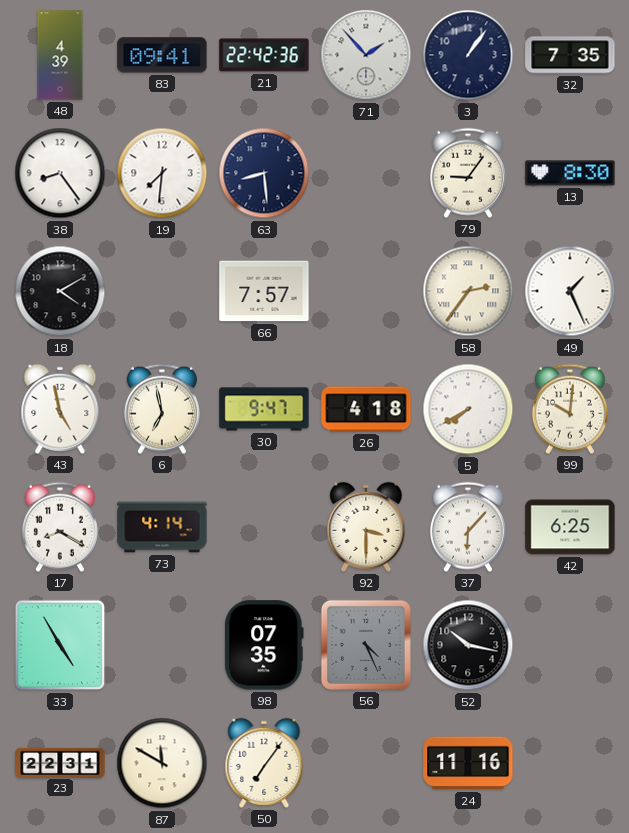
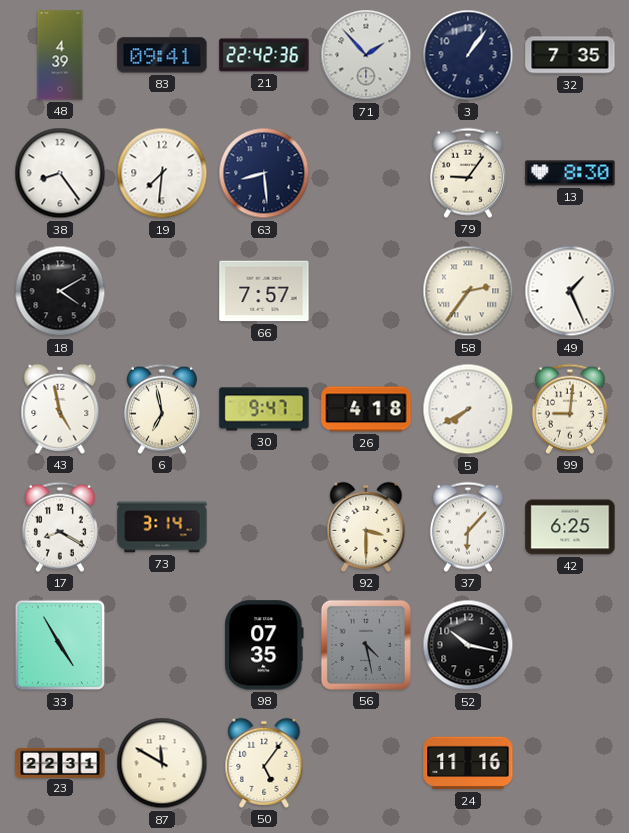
99: 10:01 -> 9:01
73: 4:14 -> 3:14
56: 4:26 -> 4:28
50: 7:06 -> 5:06
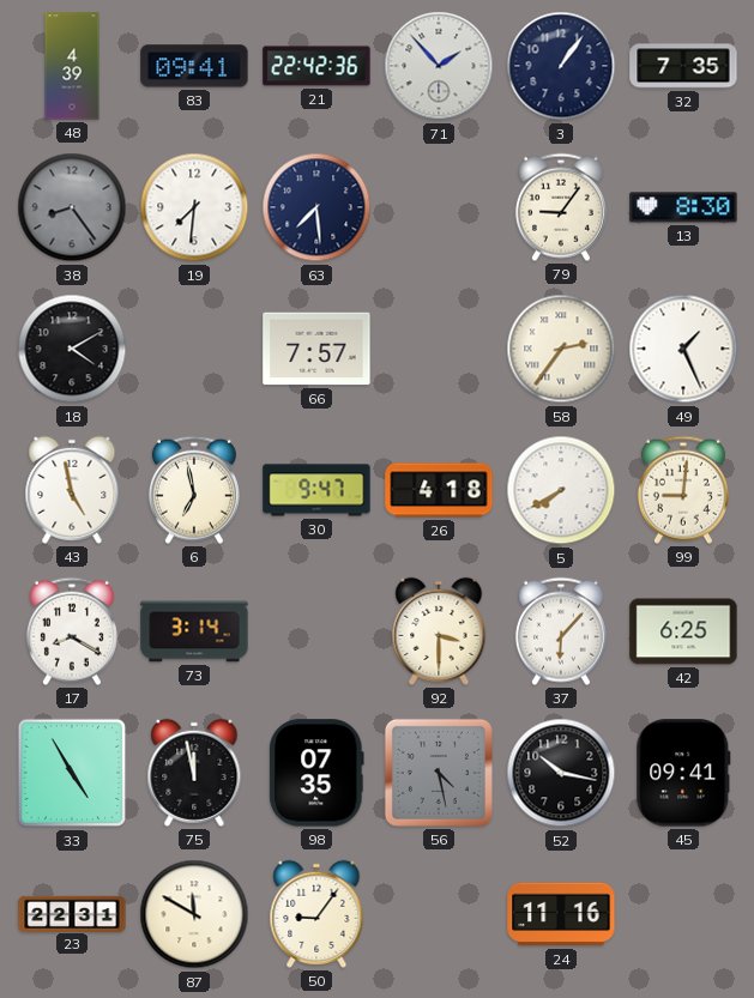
38 dial: white -> grey
63: 8:29 -> 7:29
75: none -> 11:58
45: none -> 09:41
50: 5:06 -> 9:06
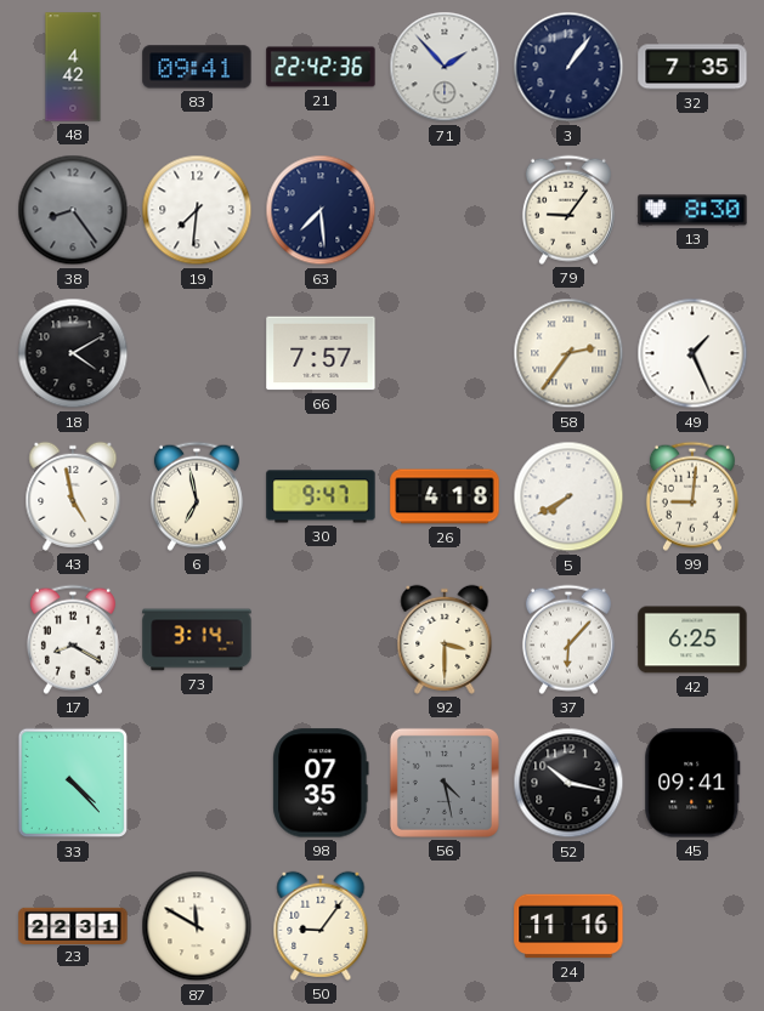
48: 4:39 -> 4:42
33: 4:55 -> 4:23
75: 11:58 -> none
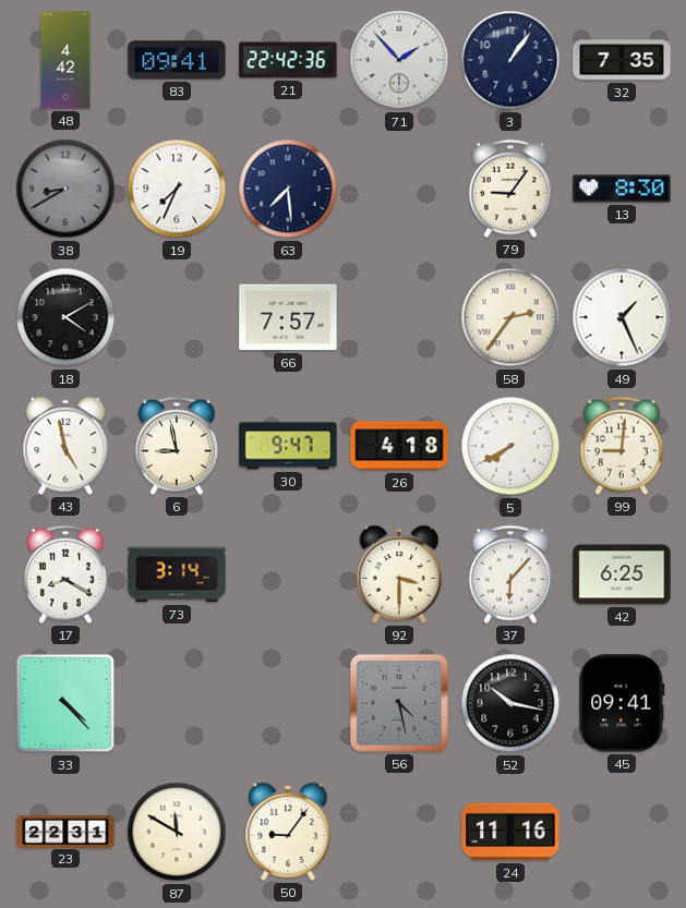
38: 8:24 -> 8:40
19: 7:31 -> 7:34
6: 6:58 -> 8:58
98: 07:35 -> none
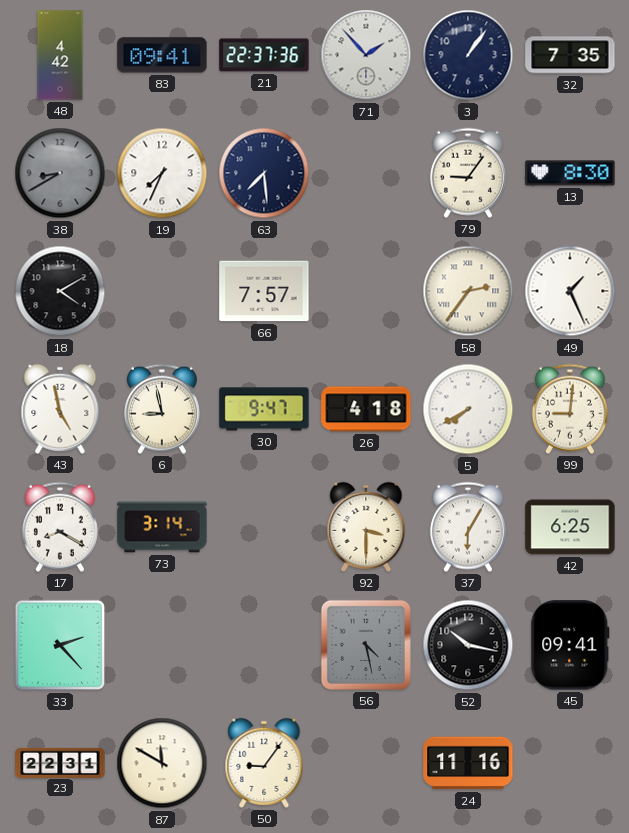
21: 22:42 -> 22:37
37: 6:07 -> 6:05
33: 4:23 -> 2:23
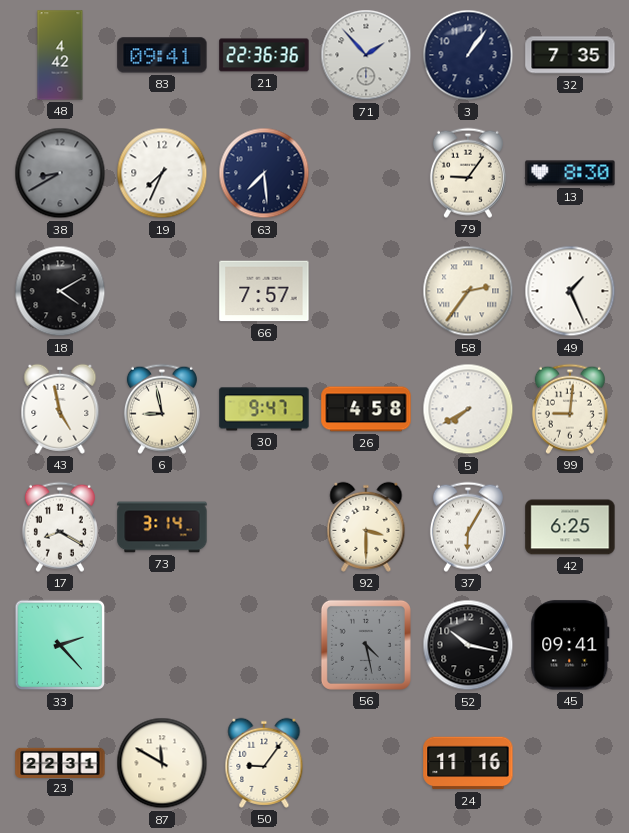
21: 22:37 -> 22:36
26: 4:18 -> 4:58
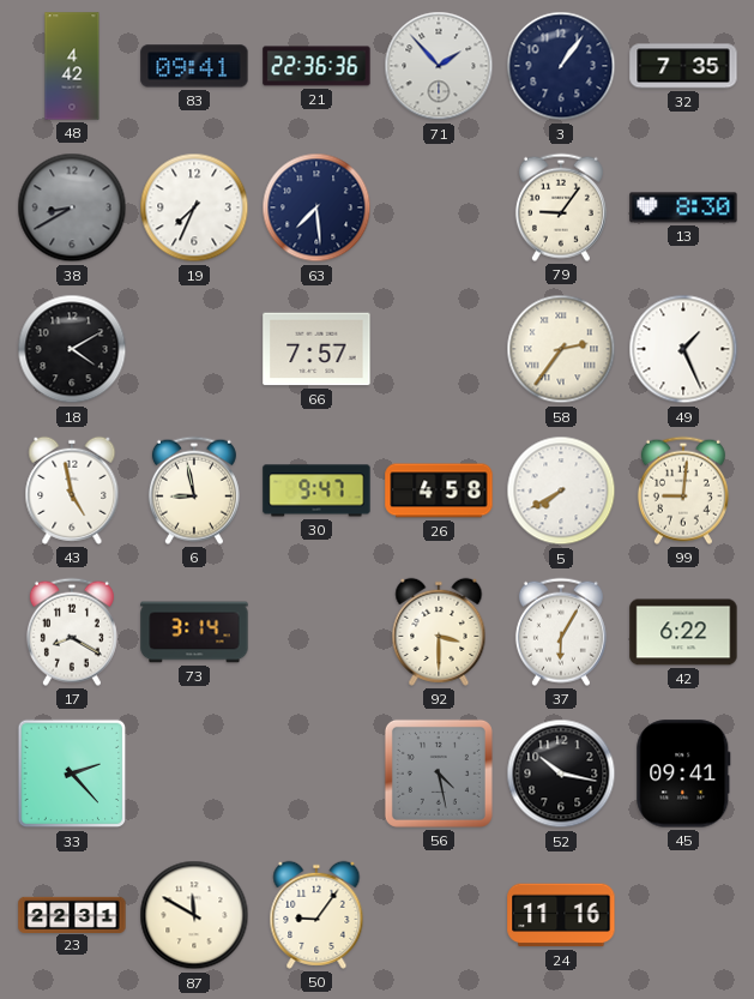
42: 6:25 -> 6:22
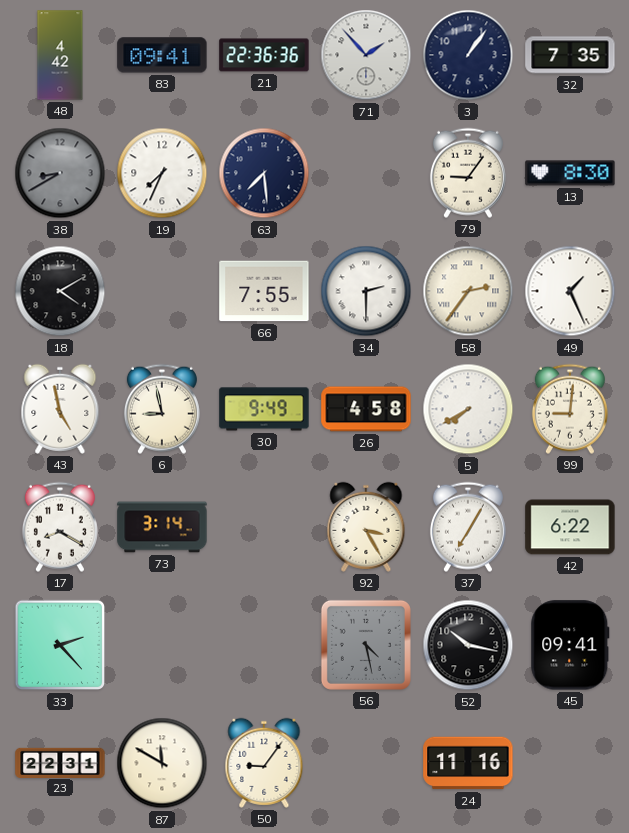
66: 7:57 -> 7:55
34: none -> 2:30
30: 9:47 -> 9:49
92: 3:30 -> 3:25
37: 6:05 -> 7:05
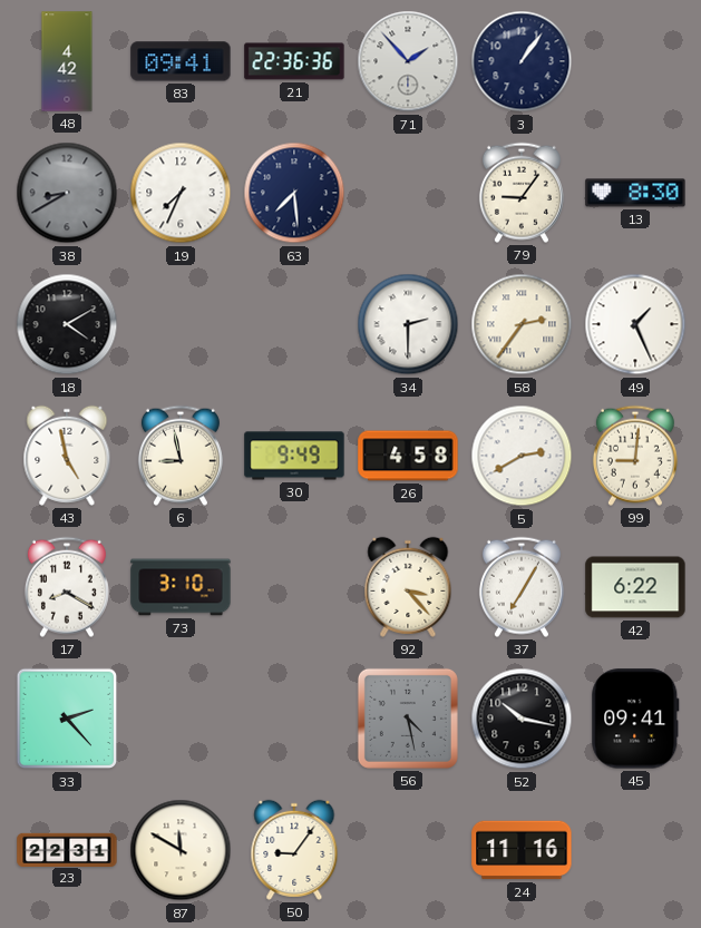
32: 7:35 -> none
66: 7:55 -> none
5: 7:40 -> 2:40
73: 3:14 -> 3:10
92: 3:25 -> 3:23
